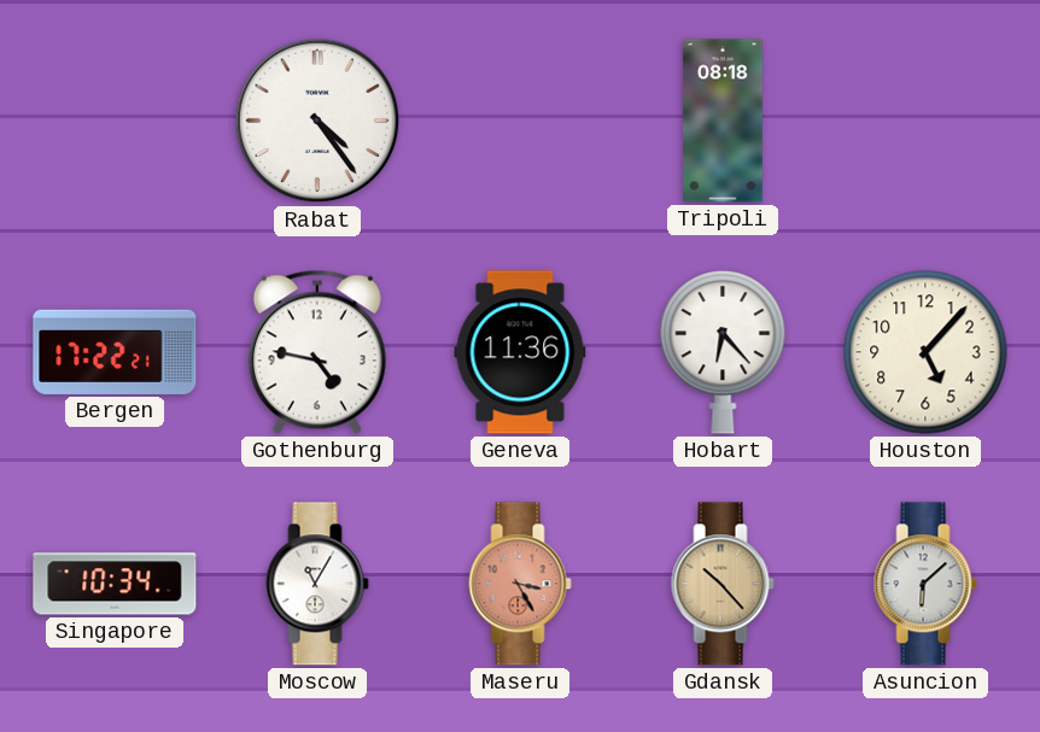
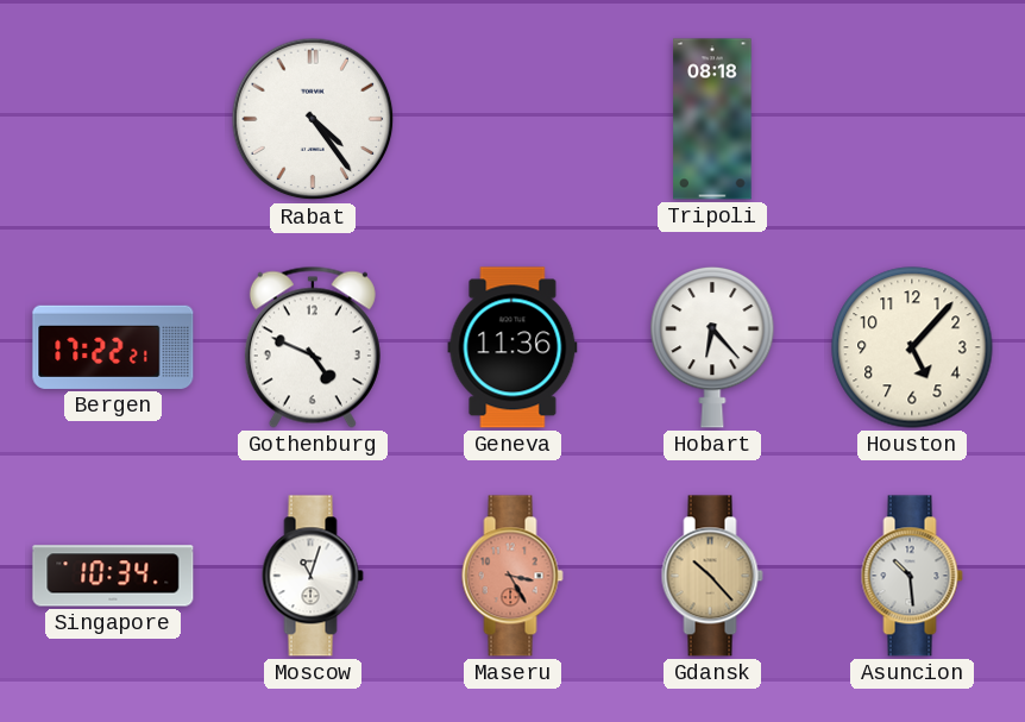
Gothenburg: 4:47 -> 4:49
Moscow: 11:05 -> 11:03
Asuncion: 6:08 -> 10:29
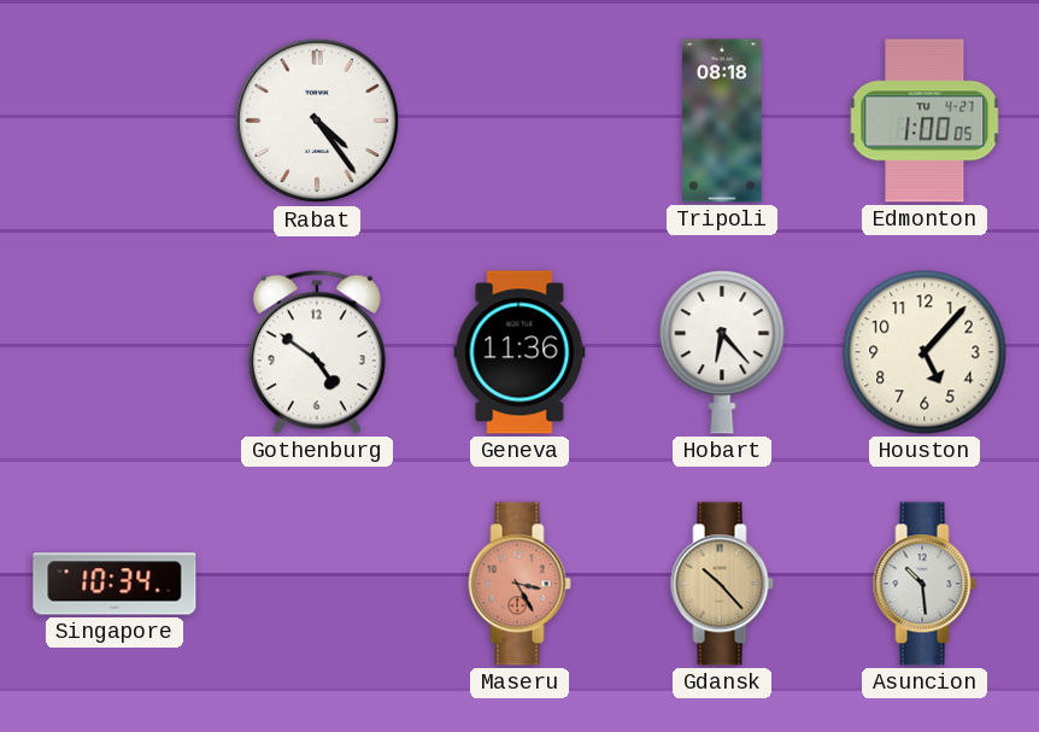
Edmonton: none -> 1:00
Bergen: 17:22 -> none
Gothenburg: 4:49 -> 4:51
Moscow: 11:03 -> none
